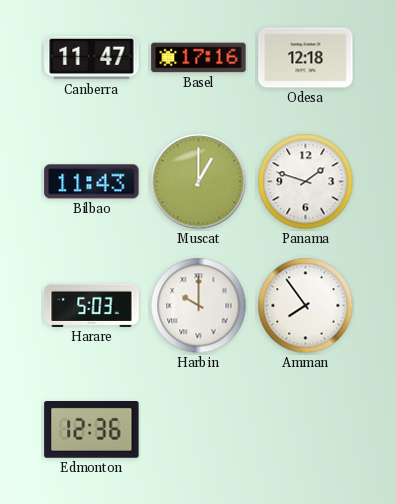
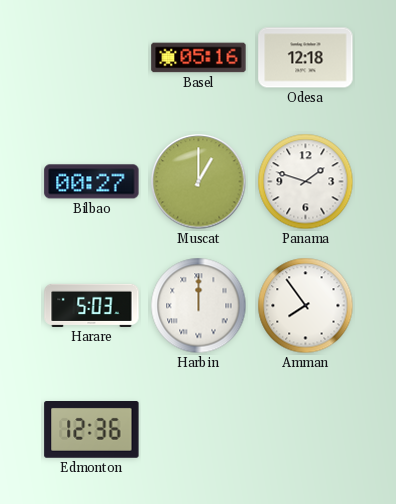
Canberra: 11:47 -> none
Basel: 17:16 -> 05:16
Bilbao: 11:43 -> 00:27
Harbin: 10:00 -> 12:00
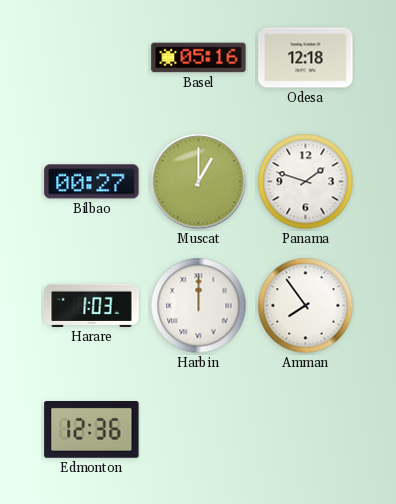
Harare: 5:03 -> 1:03
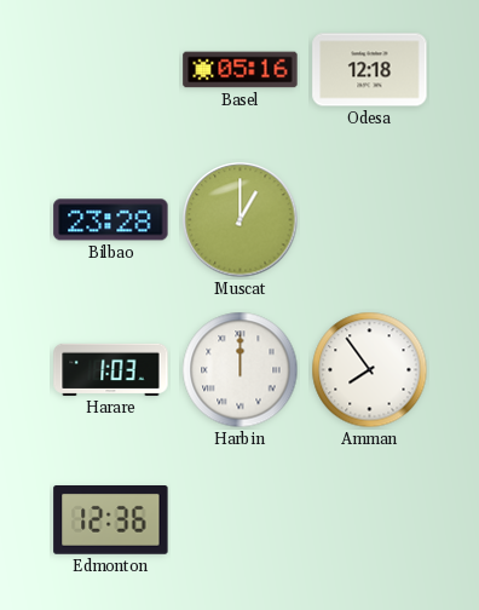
Bilbao: 00:27 -> 23:28
Panama: 1:48 -> none
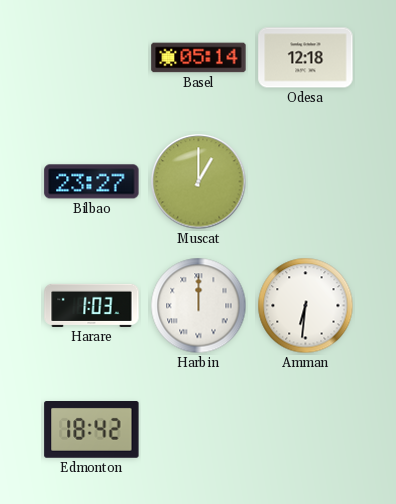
Basel: 05:16 -> 05:14
Bilbao: 23:28 -> 23:27
Amman: 7:54 -> 6:31
Edmonton: 12:36 -> 18:42
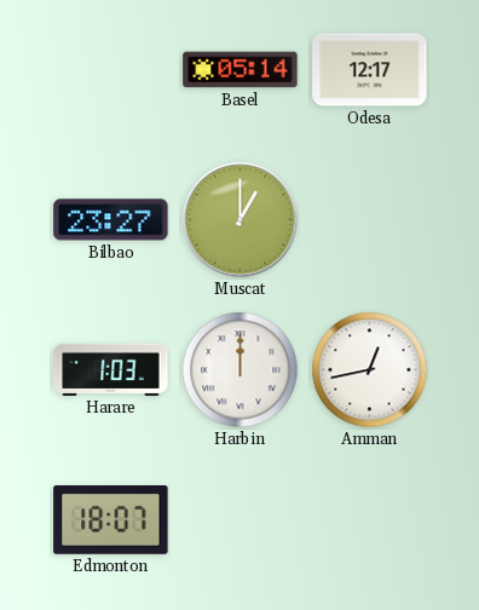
Odesa: 12:18 -> 12:17
Amman: 6:31 -> 12:43
Edmonton: 18:42 -> 18:07
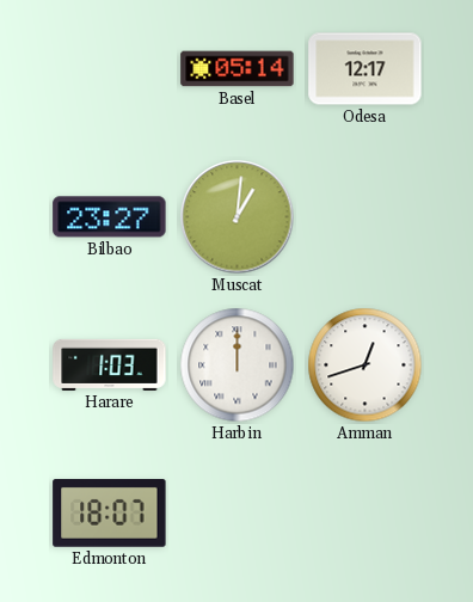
Muscat: 1:00 -> 1:01
Amman: 12:43 -> 12:42
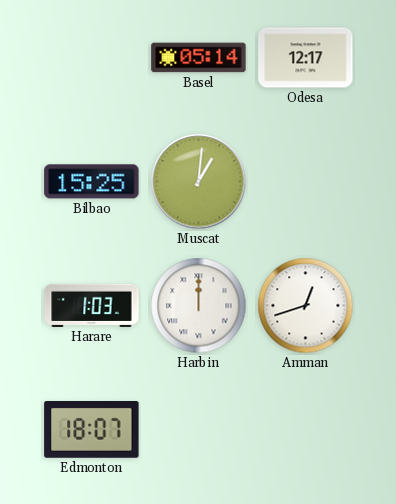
Bilbao: 23:27 -> 15:25
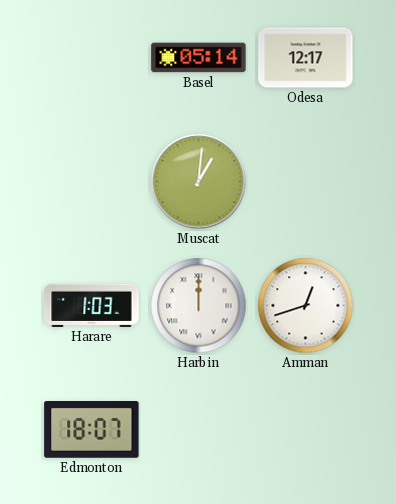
Bilbao: 15:25 -> none
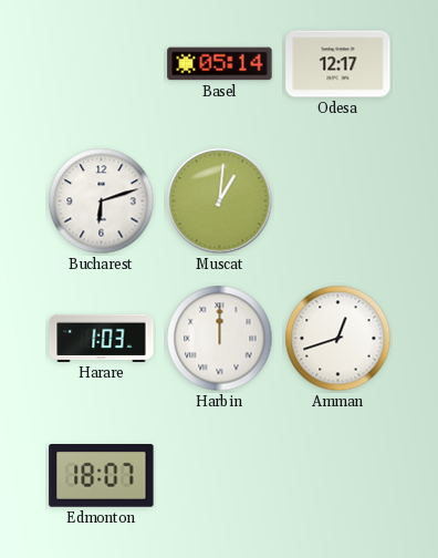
Bucharest: none -> 6:12
